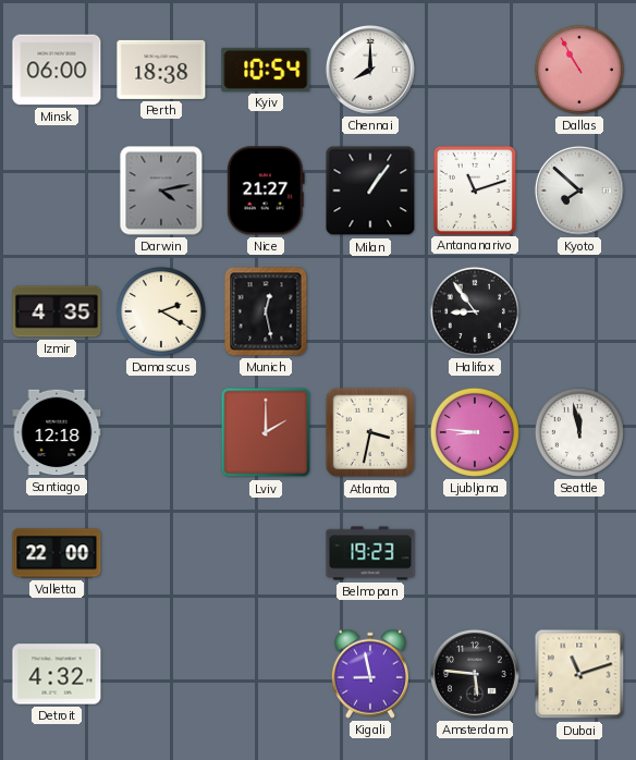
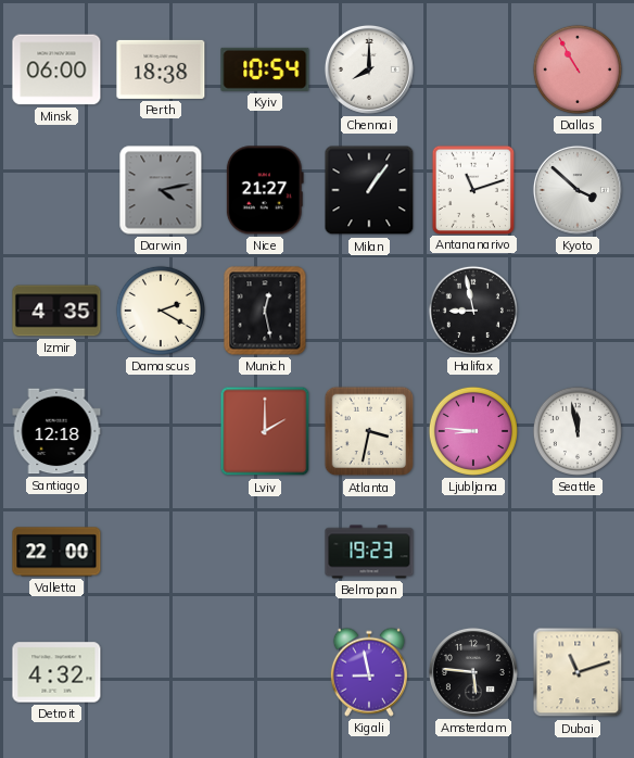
Kyoto: 7:52 -> 3:52
Halifax: 8:54 -> 8:58
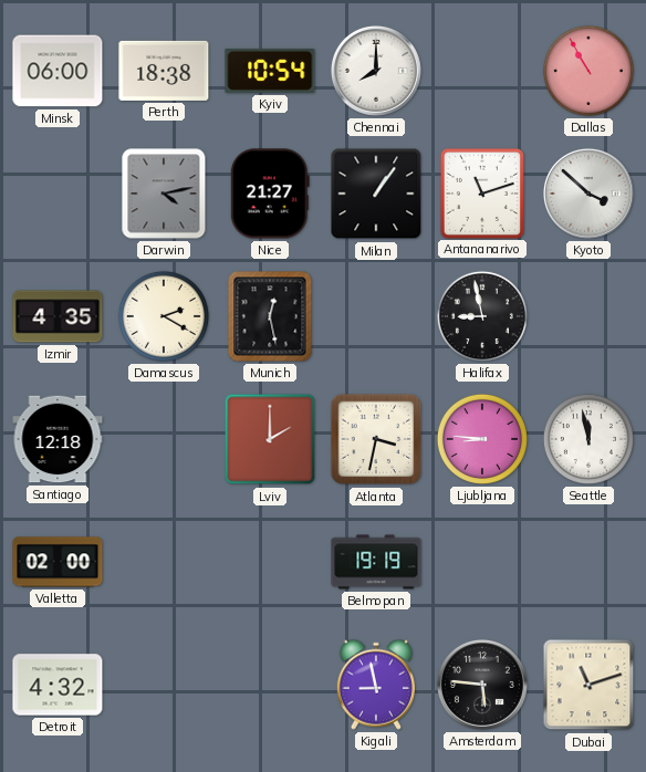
Valletta: 22:00 -> 02:00
Belmopan: 19:23 -> 19:19
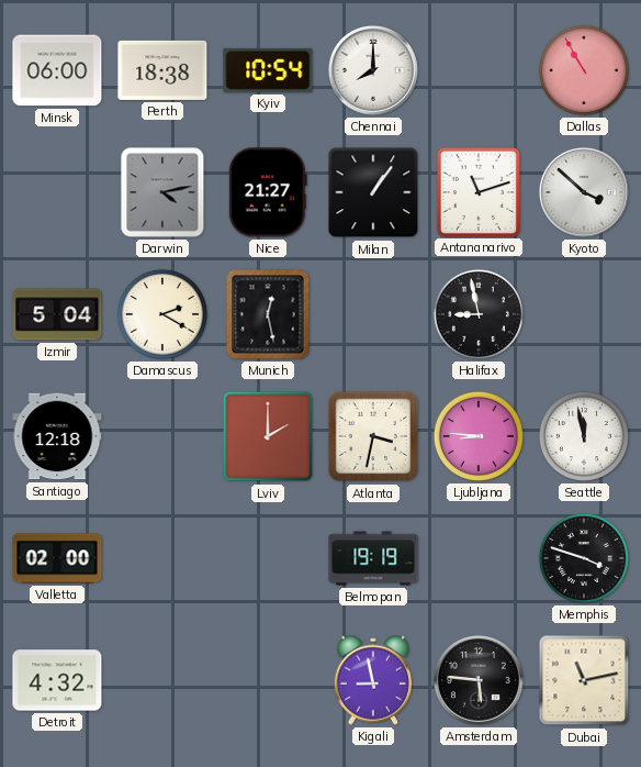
Izmir: 4:35 -> 5:04
Memphis: none -> 3:48
Dubai: 11:12 -> 11:13
